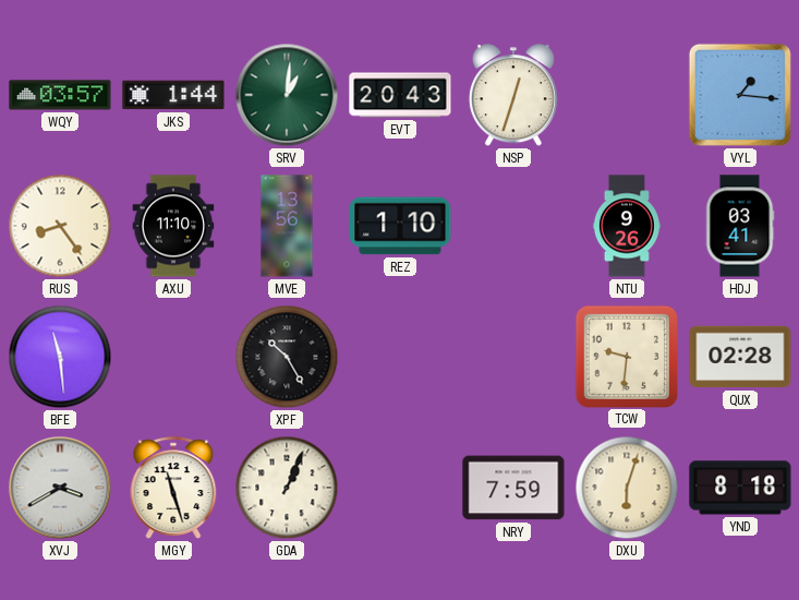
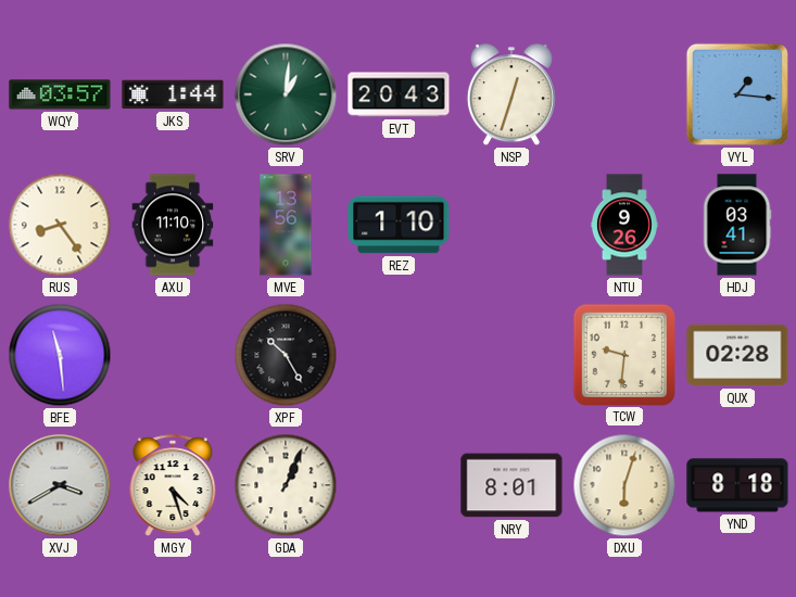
MGY: 11:27 -> 4:27
NRY: 7:59 -> 8:01
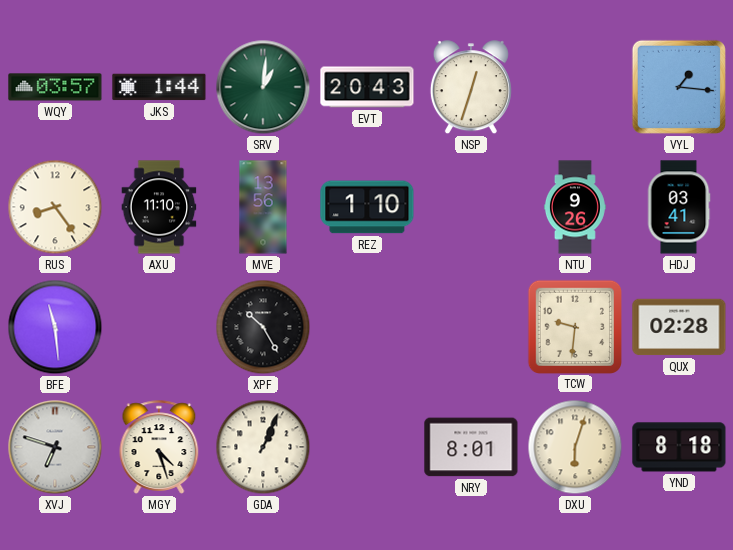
XVJ: 3:40 -> 6:48
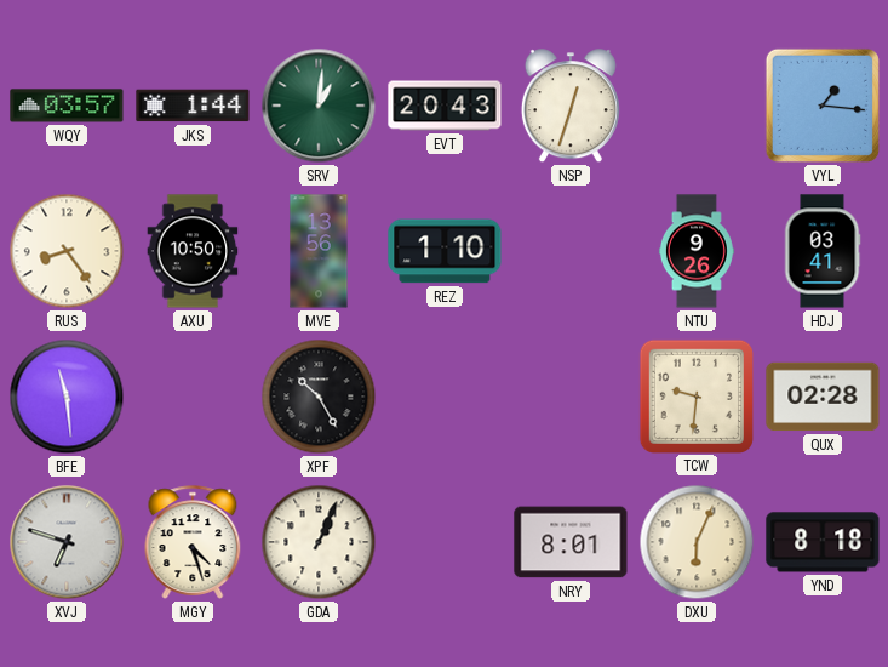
AXU: 11:10 -> 10:50
DXU: 6:03 -> 6:04
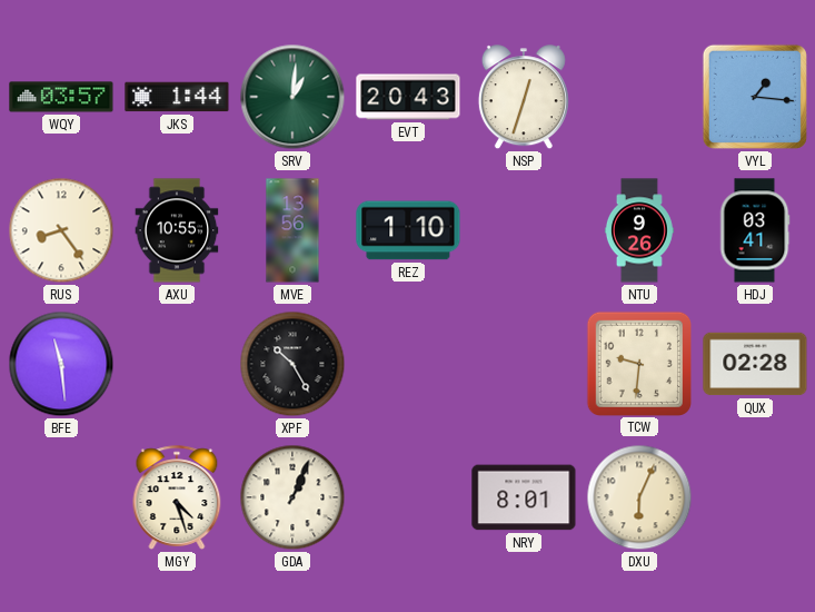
AXU: 10:50 -> 10:55
XVJ: 6:48 -> none
YND: 8:18 -> none
